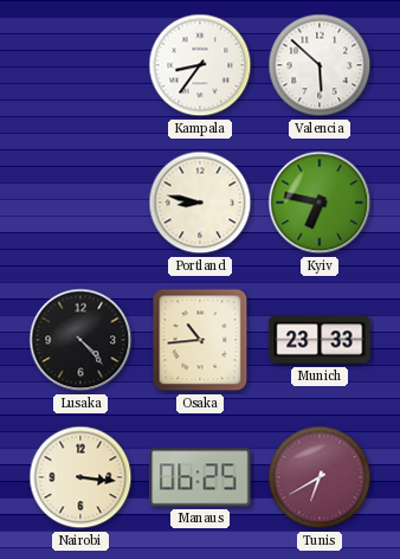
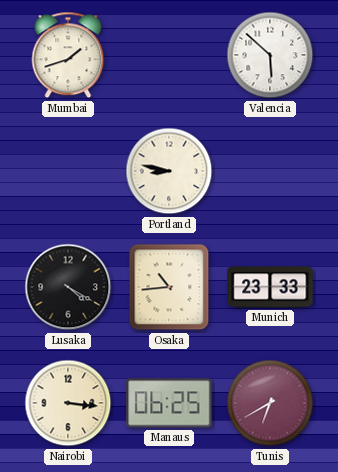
Mumbai: none -> 1:42
Kampala: 8:36 -> none
Kyiv: 6:47 -> none
Lusaka: 4:23 -> 4:20
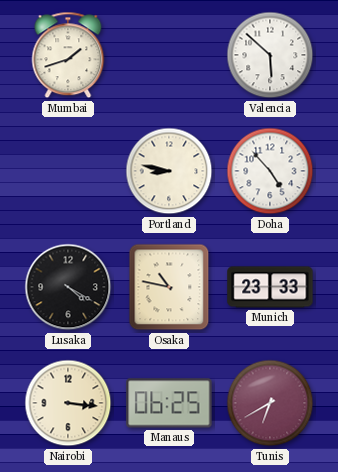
Doha: none -> 4:53
Osaka: 10:44 -> 10:47
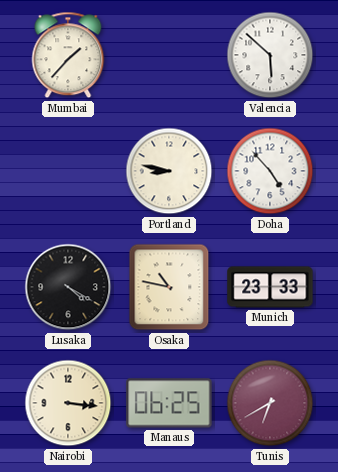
Mumbai: 1:42 -> 1:37
